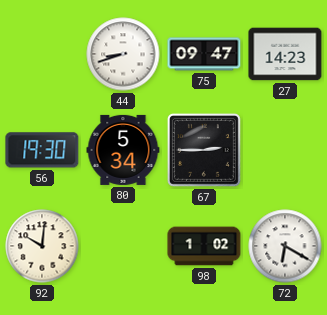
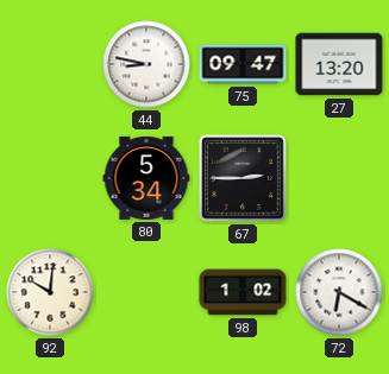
44: 8:42 -> 8:47
27: 14:23 -> 13:20
56: 19:30 -> none
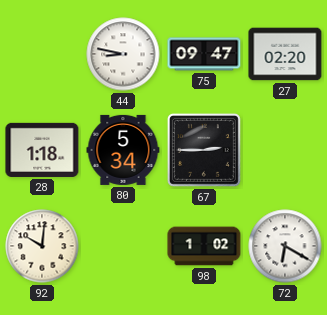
27: 13:20 -> 02:20
28: none -> 1:18
